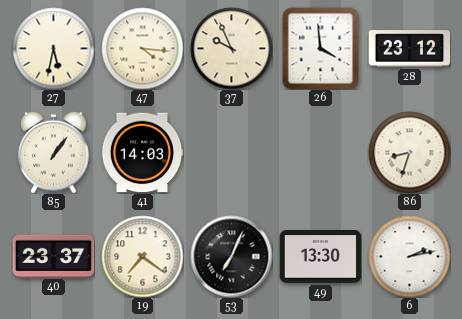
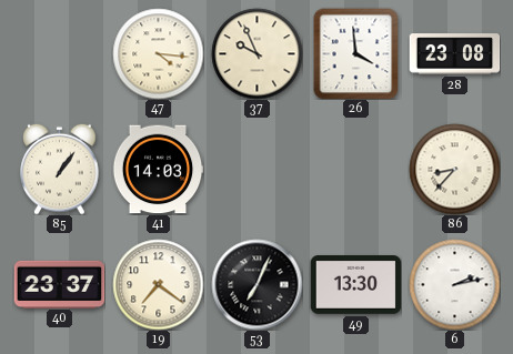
27: 5:32 -> none
28: 23:12 -> 23:08
86: 8:33 -> 8:37
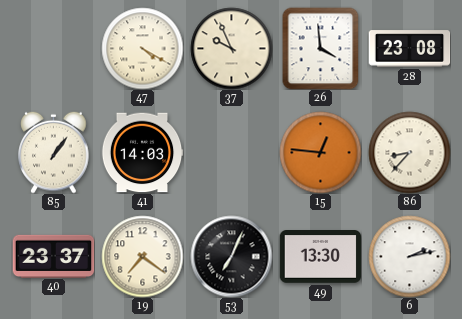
47: 4:16 -> 4:20
15: none -> 12:46
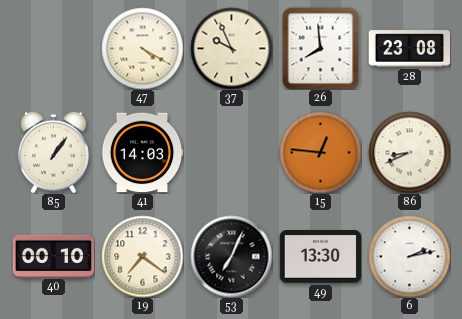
26: 3:59 -> 7:59
86: 8:37 -> 8:41
40: 23:37 -> 00:10
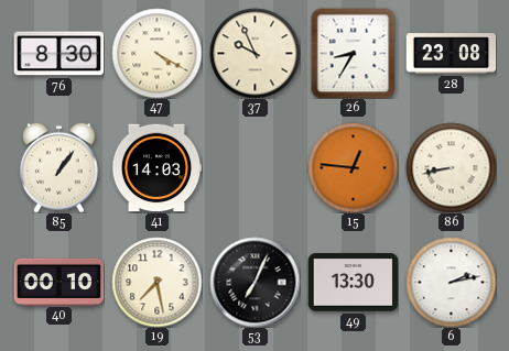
76: none -> 8:30
26: 7:59 -> 8:35
86: 8:41 -> 8:43
19: 7:21 -> 7:28
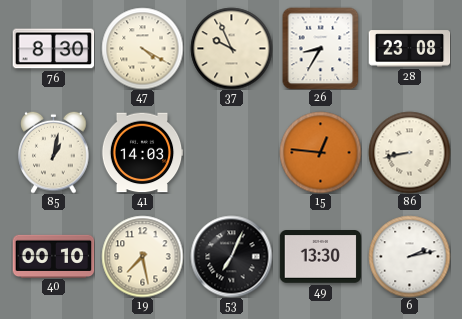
85: 1:06 -> 1:02
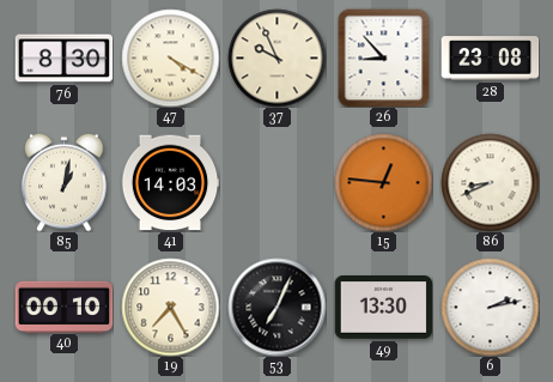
26: 8:35 -> 8:53
86: 8:43 -> 8:41
19: 7:28 -> 7:25
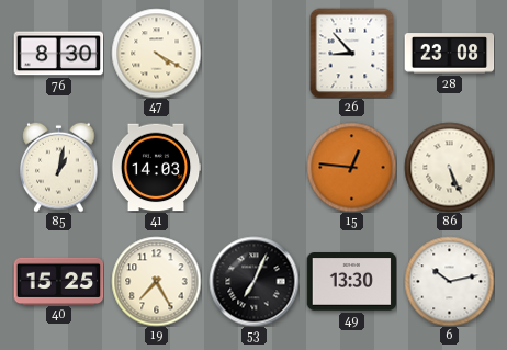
37: 9:56 -> none
86: 8:41 -> 5:26
40: 00:10 -> 15:25
6: 2:13 -> 10:13
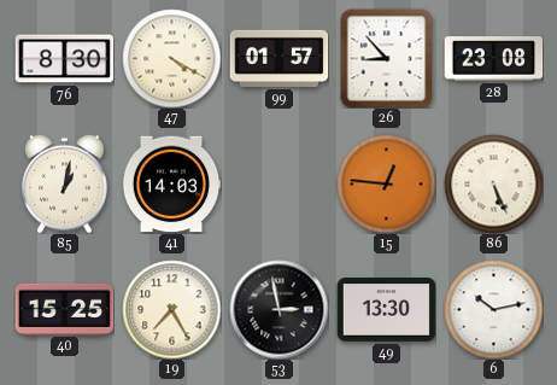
99: none -> 01:57
53: 7:04 -> 2:58
